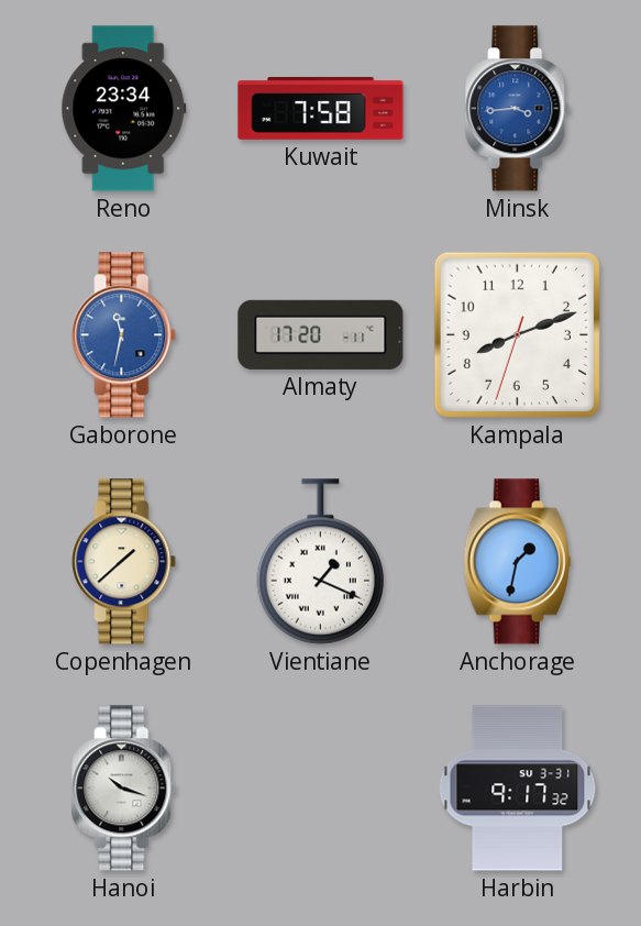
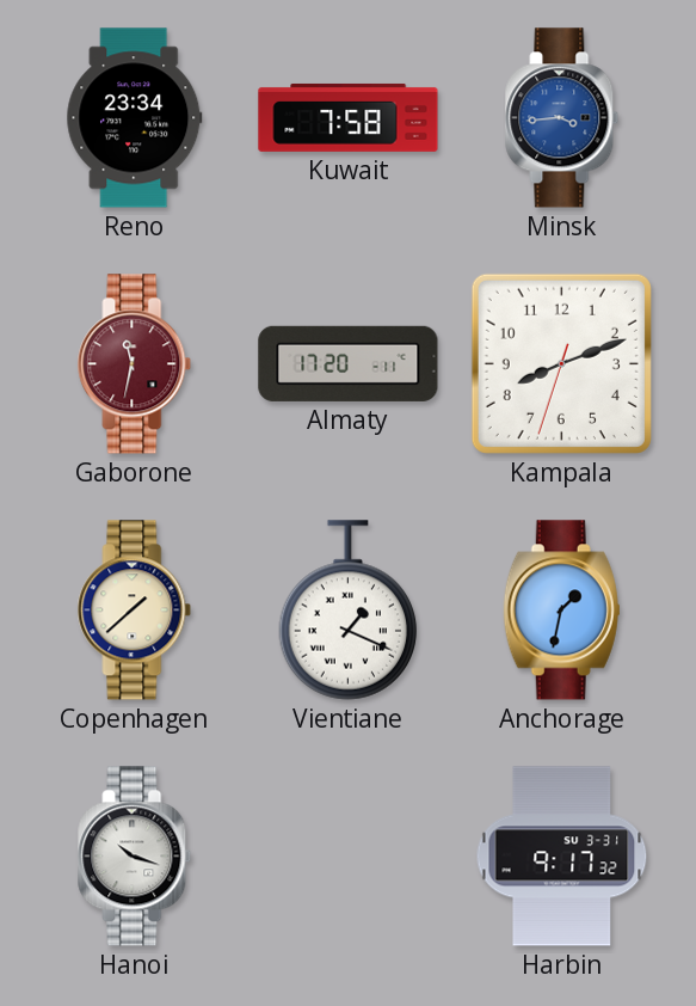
Gaborone dial: blue -> burgundy
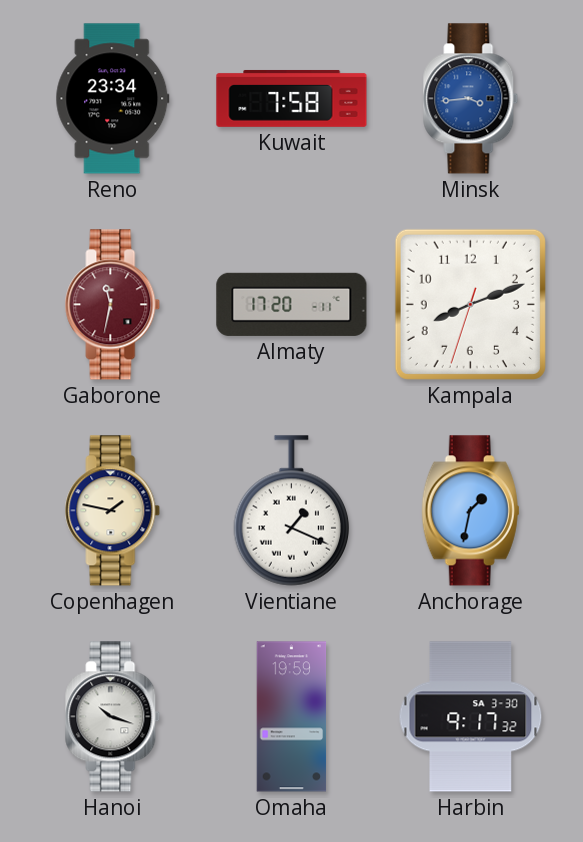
Copenhagen: 1:38 -> 1:47
Omaha: none -> 19:59
Harbin date: SU 3-31 -> SA 3-30
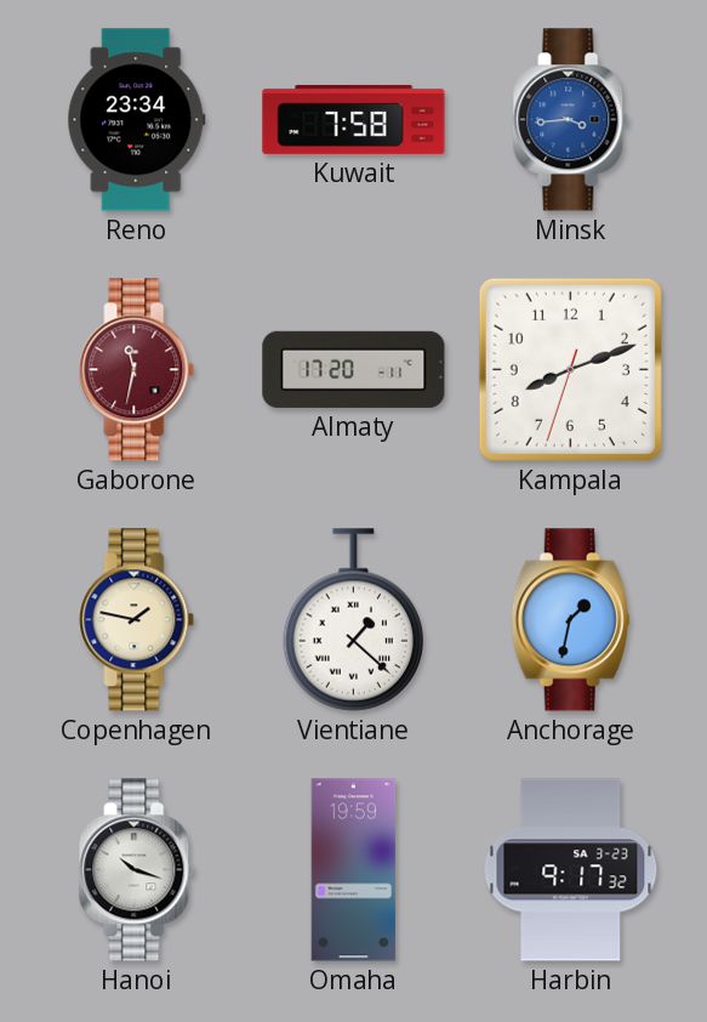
Vientiane: 1:19 -> 1:22
Harbin date: SA 3-30 -> SA 3-23
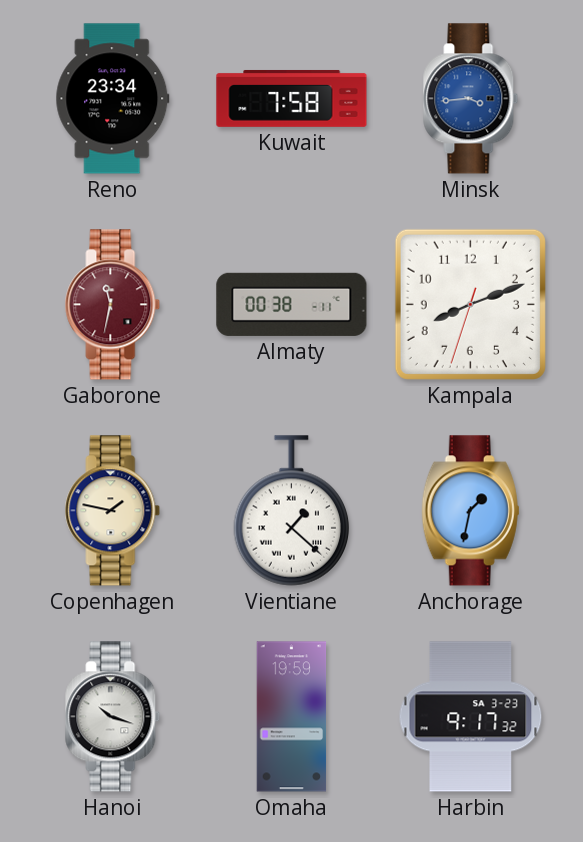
Almaty: 17:20 -> 00:38
